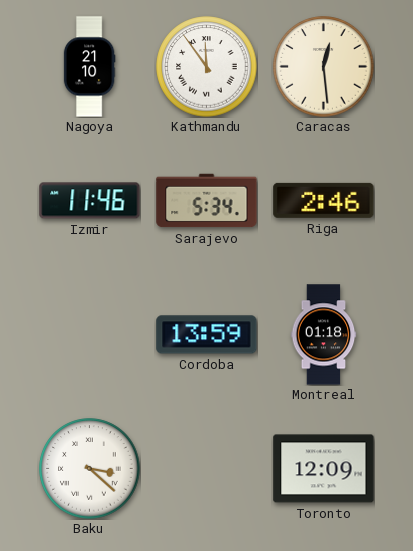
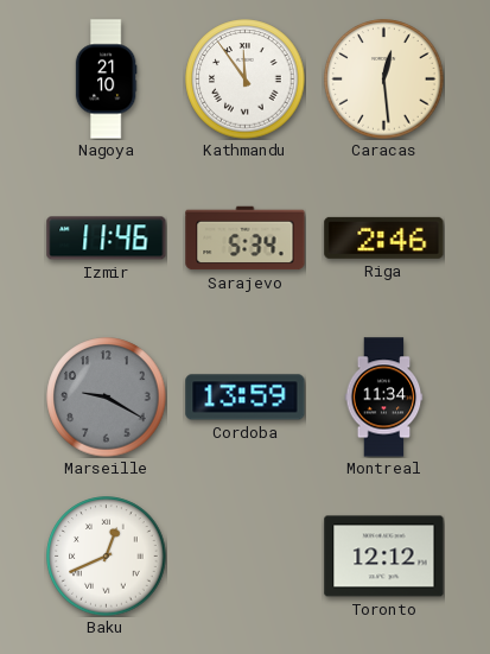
Marseille: none -> 9:20
Montreal: 01:18 -> 11:34
Baku: 3:22 -> 12:41
Toronto: 12:09 -> 12:12
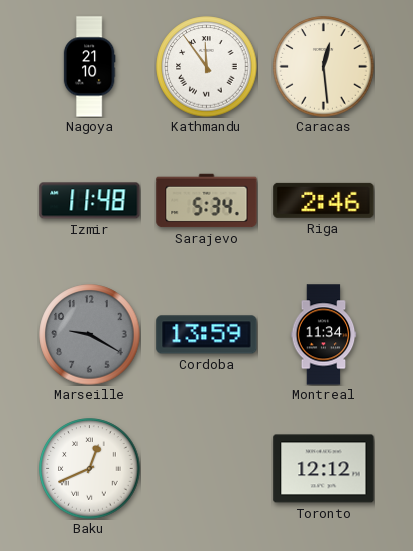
Izmir: 11:46 -> 11:48
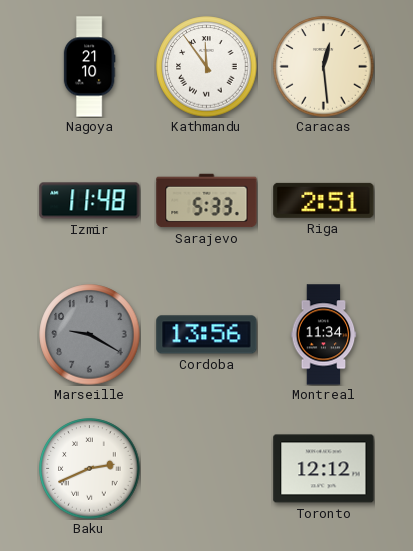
Sarajevo: 5:34 -> 5:33
Riga: 2:46 -> 2:51
Cordoba: 13:59 -> 13:56
Baku: 12:41 -> 2:41
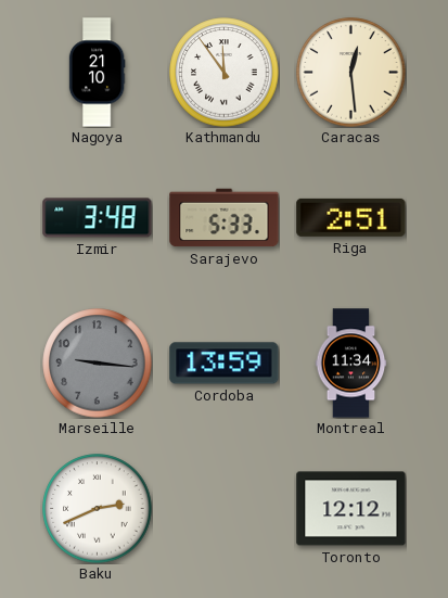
Izmir: 11:48 -> 3:48
Marseille: 9:20 -> 9:16
Cordoba: 13:56 -> 13:59
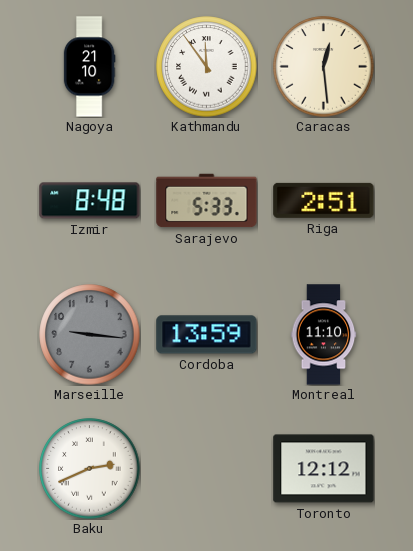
Izmir: 3:48 -> 8:48
Montreal: 11:34 -> 11:10
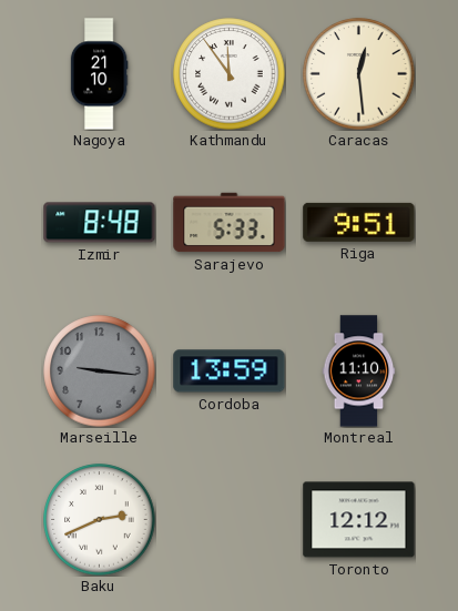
Riga: 2:51 -> 9:51
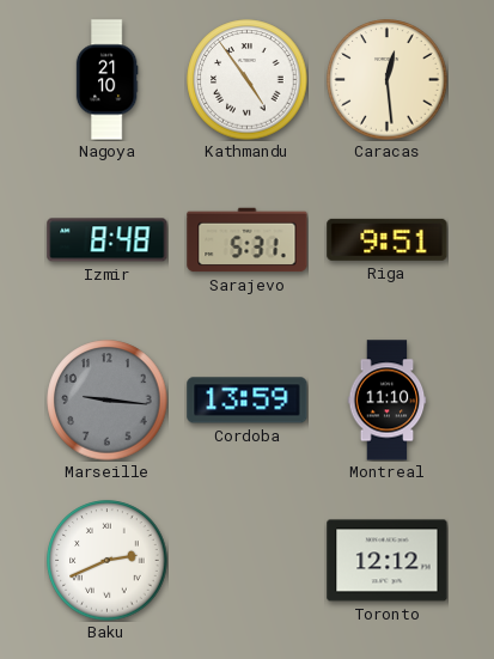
Kathmandu: 11:54 -> 4:54
Sarajevo: 5:33 -> 5:31
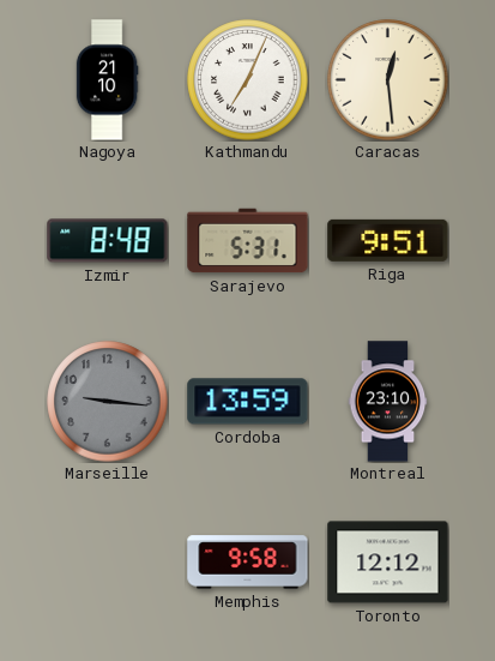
Kathmandu: 4:54 -> 7:04
Montreal: 11:10 -> 23:10
Baku: 2:41 -> none
Memphis: none -> 9:58
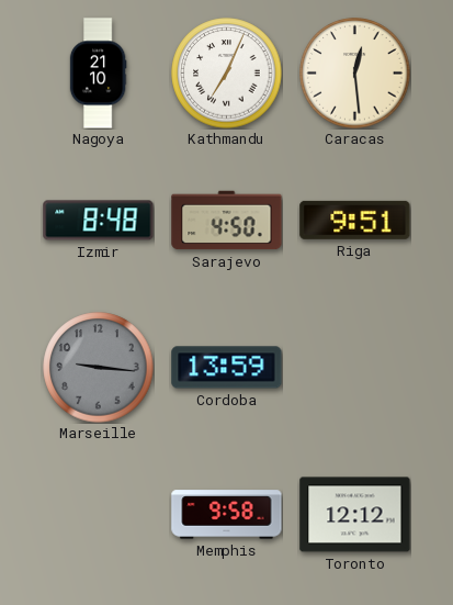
Sarajevo: 5:31 -> 4:50
Montreal: 23:10 -> none
